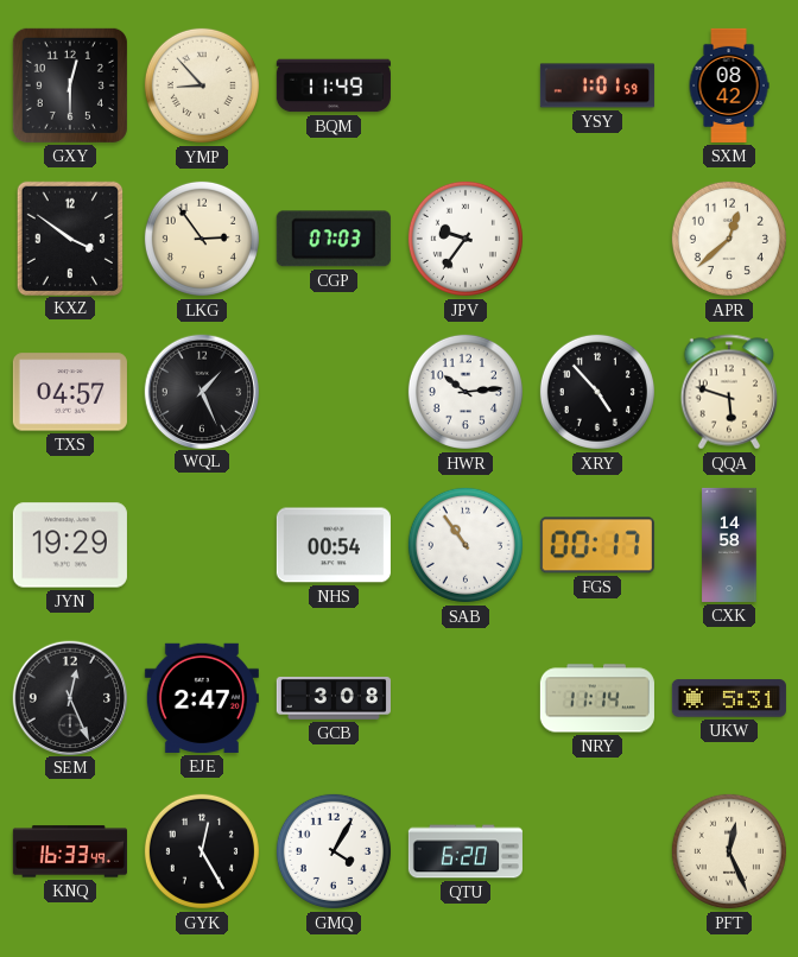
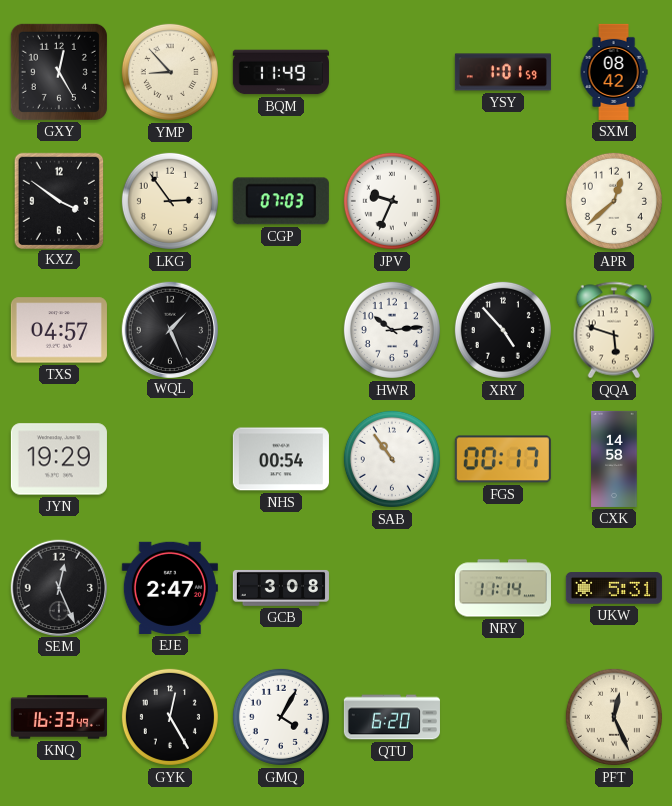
GXY: 12:30 -> 12:25
JPV: 9:36 -> 9:34
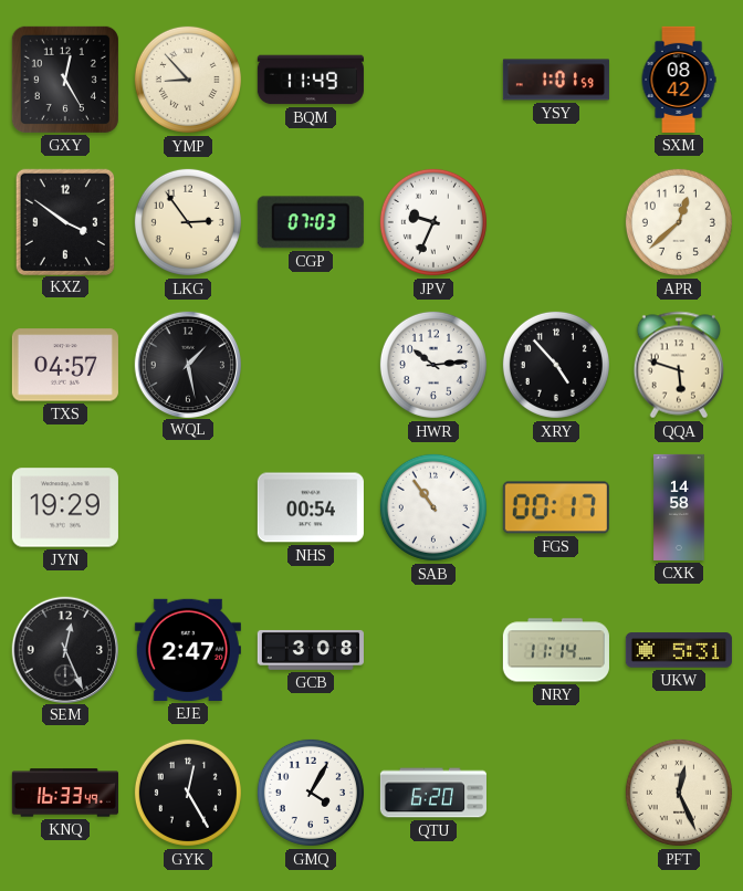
WQL: 1:26 -> 1:28
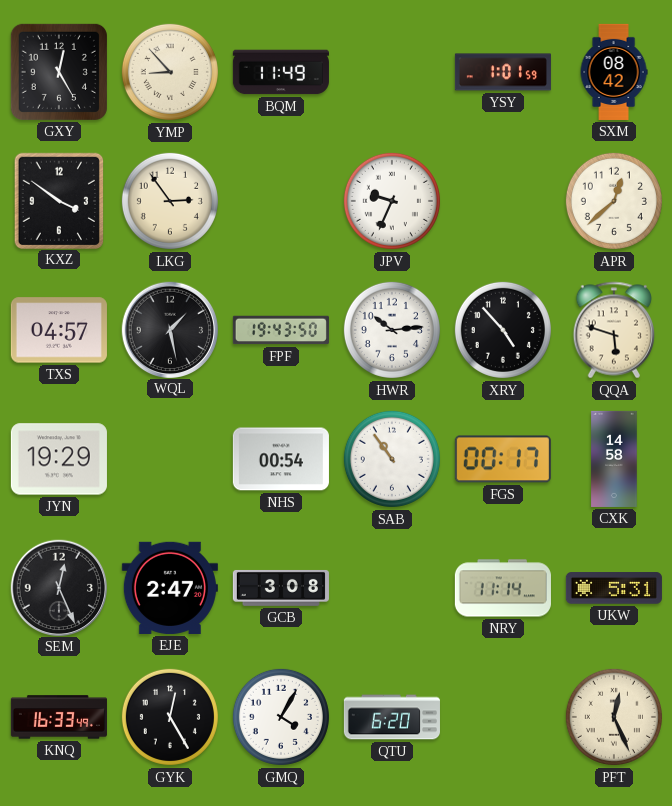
CGP: 07:03 -> none
FPF: none -> 19:43
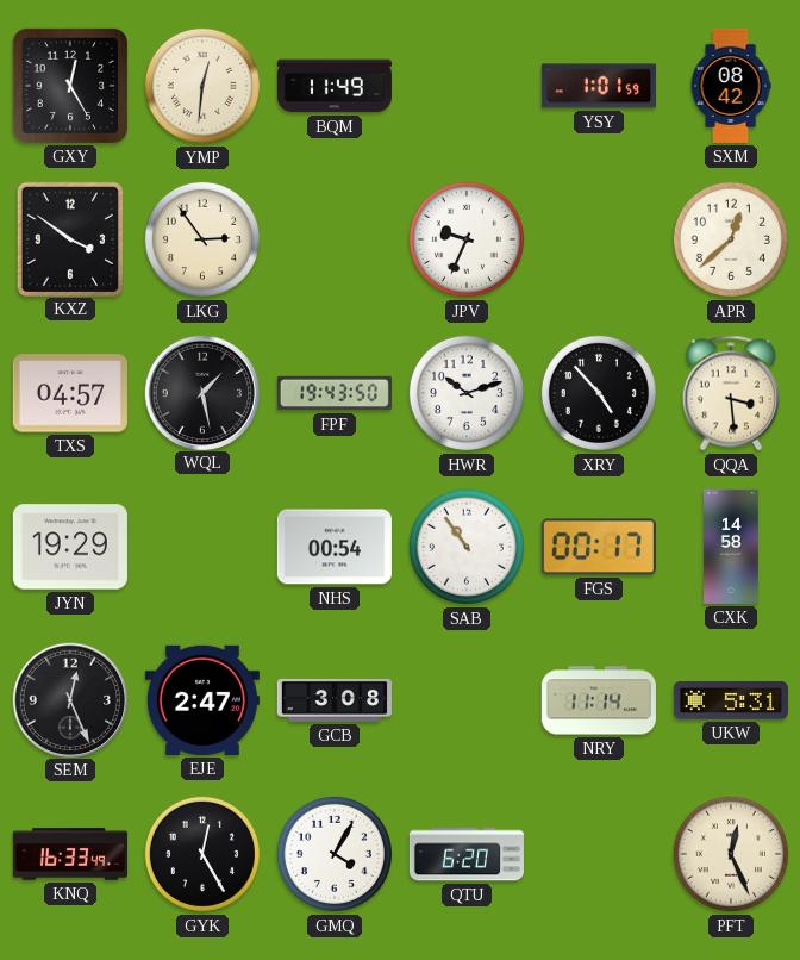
YMP: 8:53 -> 12:31
HWR: 10:14 -> 10:12
QQA: 5:48 -> 3:29
